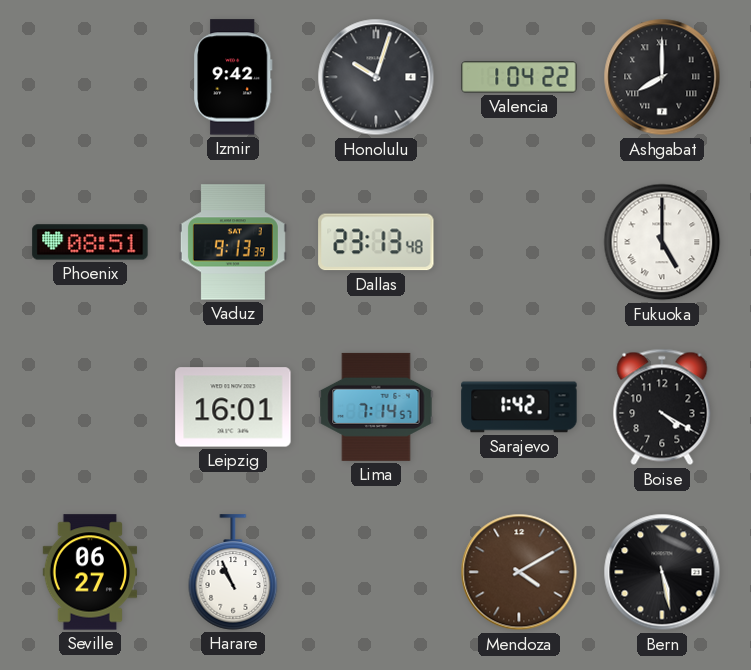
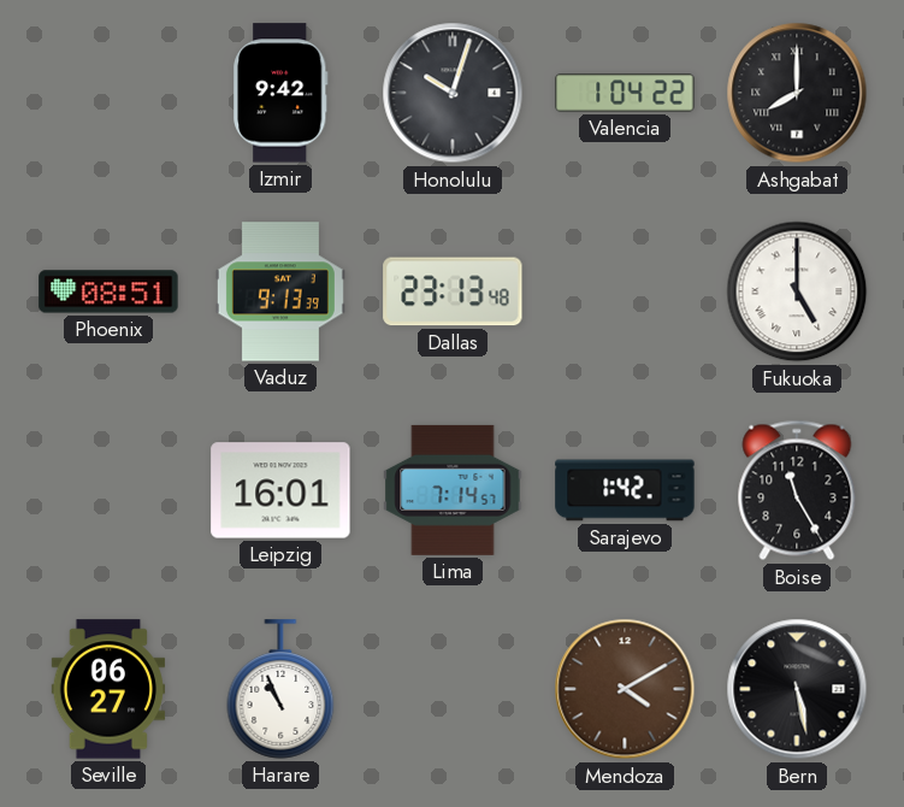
Boise: 4:20 -> 11:25
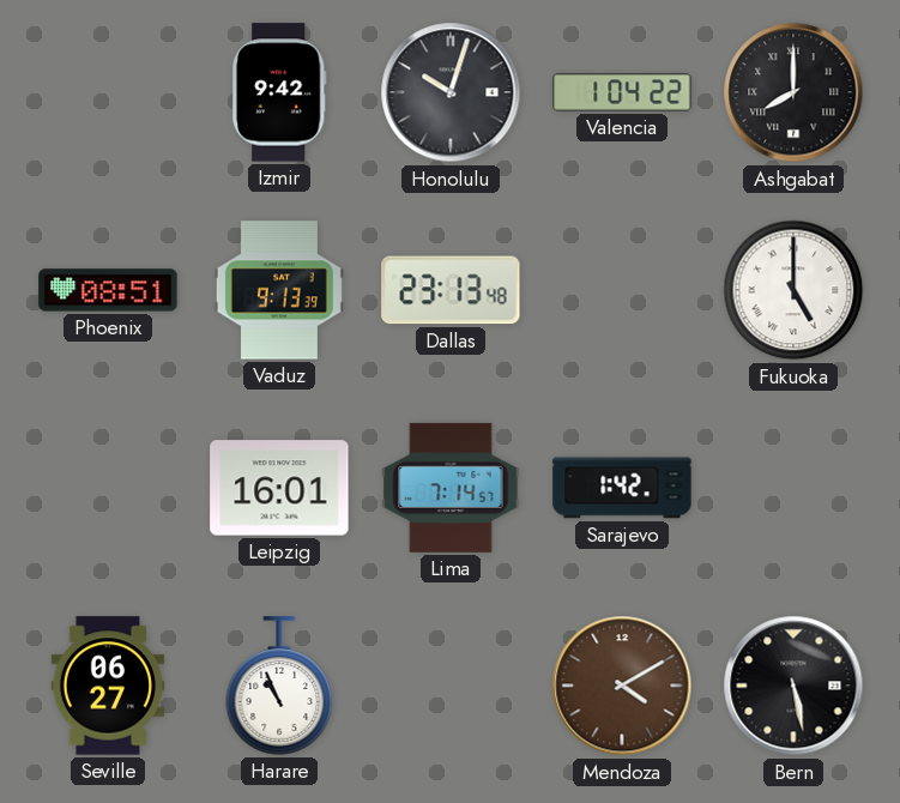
Boise: 11:25 -> none
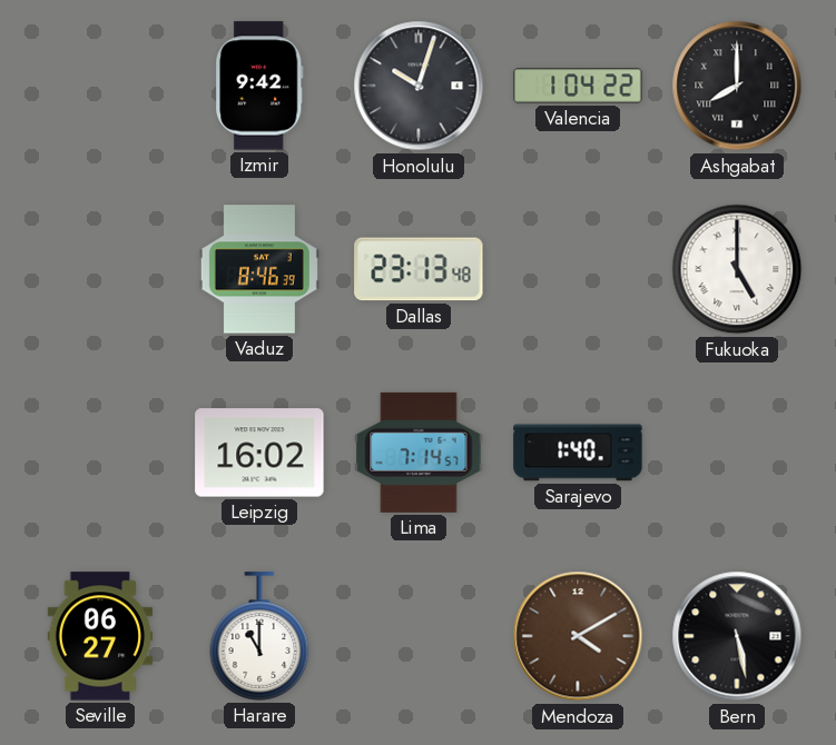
Phoenix: 08:51 -> none
Vaduz: 9:13 -> 8:46
Leipzig: 16:01 -> 16:02
Sarajevo: 1:42 -> 1:40
Harare: 10:56 -> 11:00
